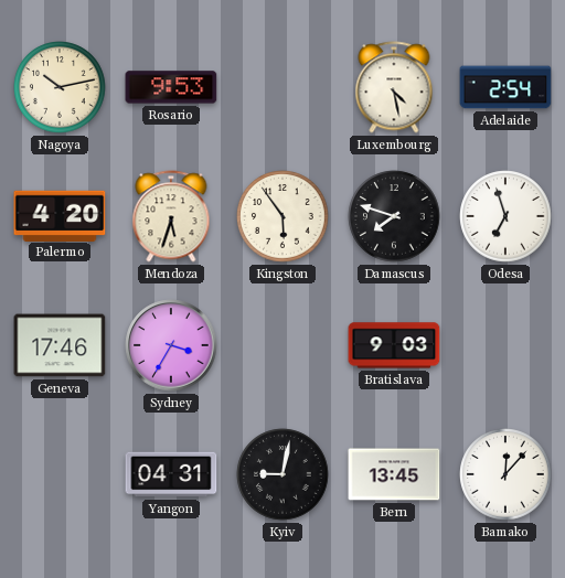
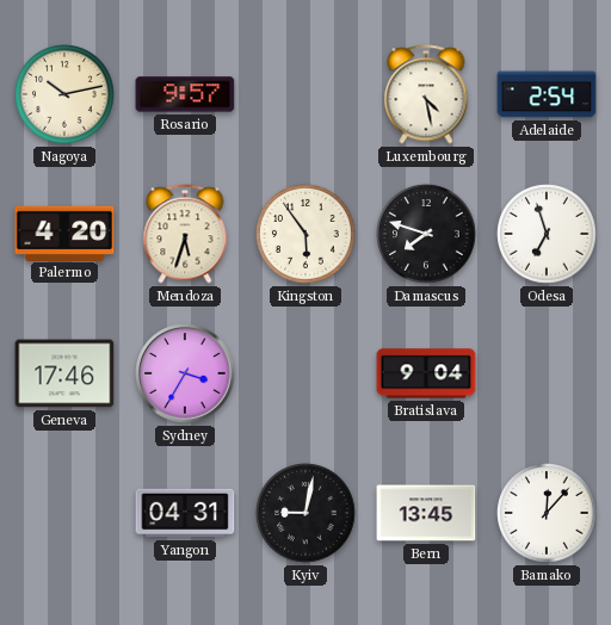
Rosario: 9:53 -> 9:57
Bratislava: 9:03 -> 9:04
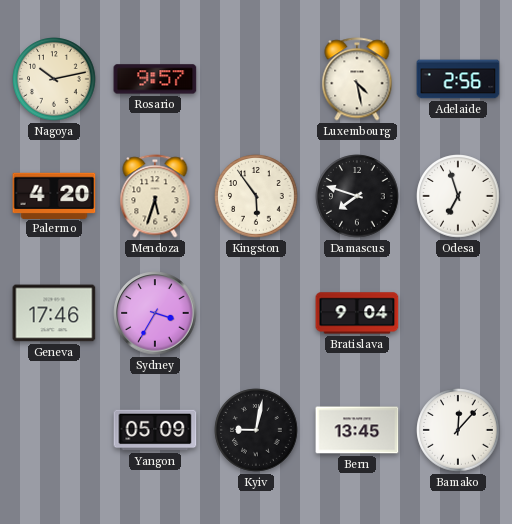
Adelaide: 2:54 -> 2:56
Yangon: 04:31 -> 05:09
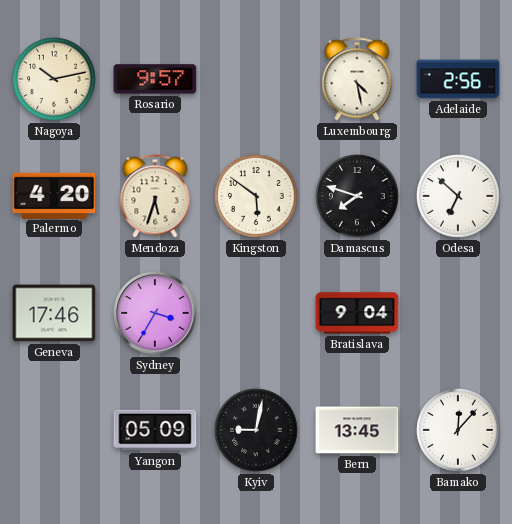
Kingston: 5:54 -> 5:51
Odesa: 6:57 -> 6:52
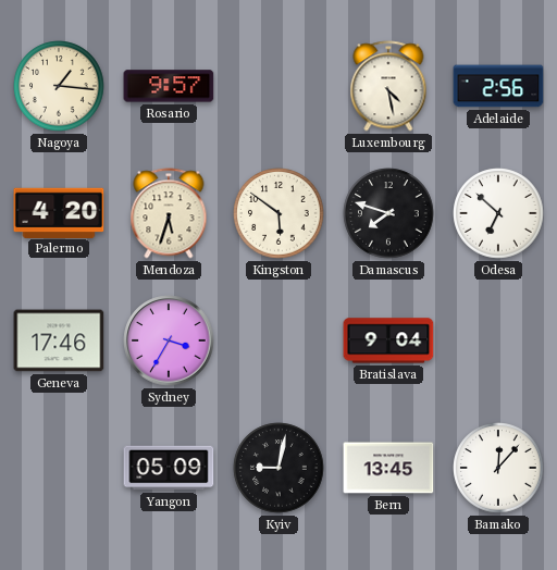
Nagoya: 10:13 -> 1:16
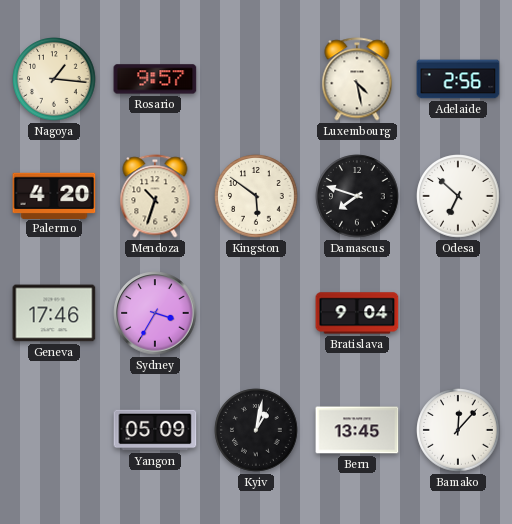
Mendoza: 5:33 -> 10:33
Kyiv: 9:02 -> 1:02
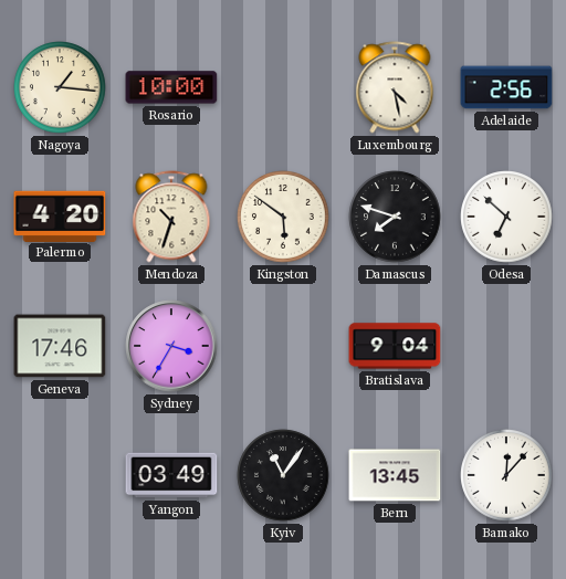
Rosario: 9:57 -> 10:00
Yangon: 05:09 -> 03:49
Kyiv: 1:02 -> 11:06
